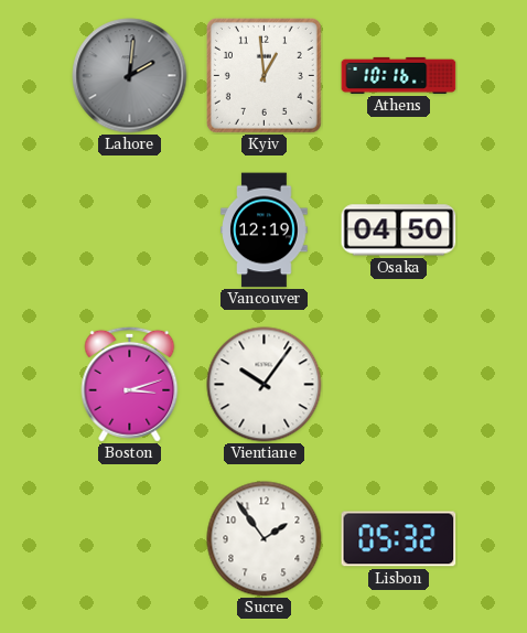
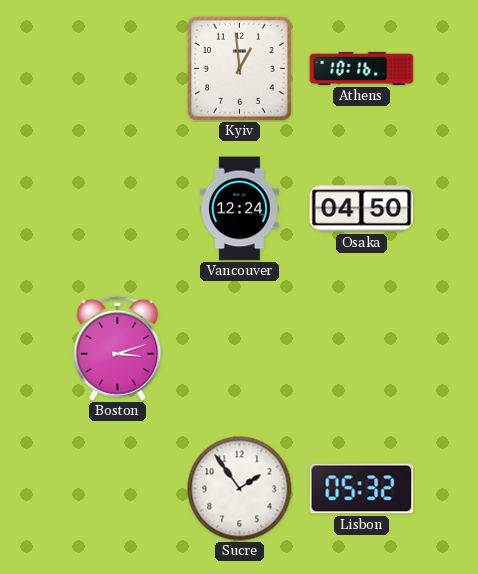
Lahore: 2:01 -> none
Vancouver: 12:19 -> 12:24
Vientiane: 10:06 -> none
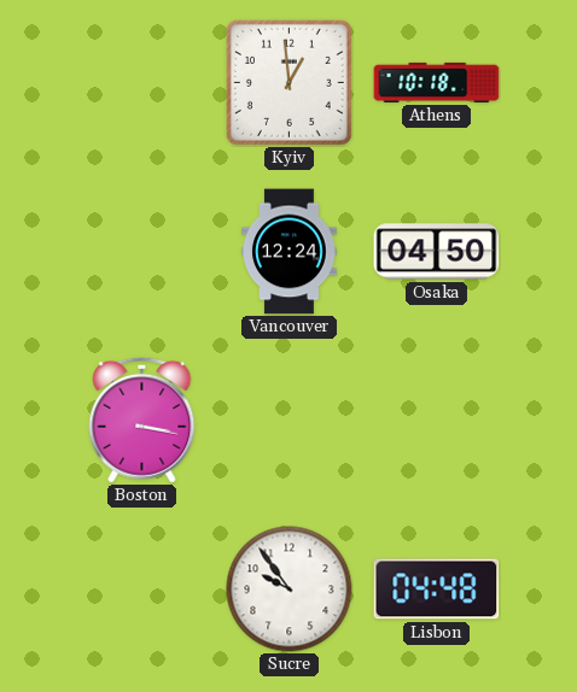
Athens: 10:16 -> 10:18
Boston: 3:12 -> 3:17
Sucre: 1:54 -> 9:54
Lisbon: 05:32 -> 04:48
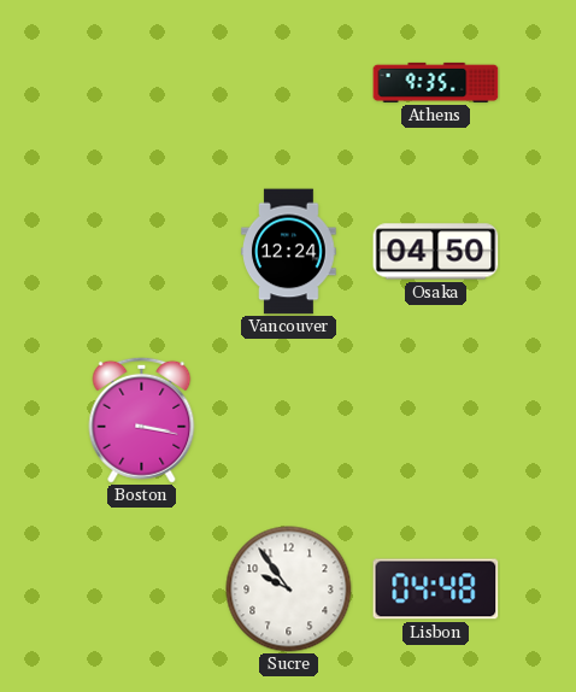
Kyiv: 12:59 -> none
Athens: 10:18 -> 9:35
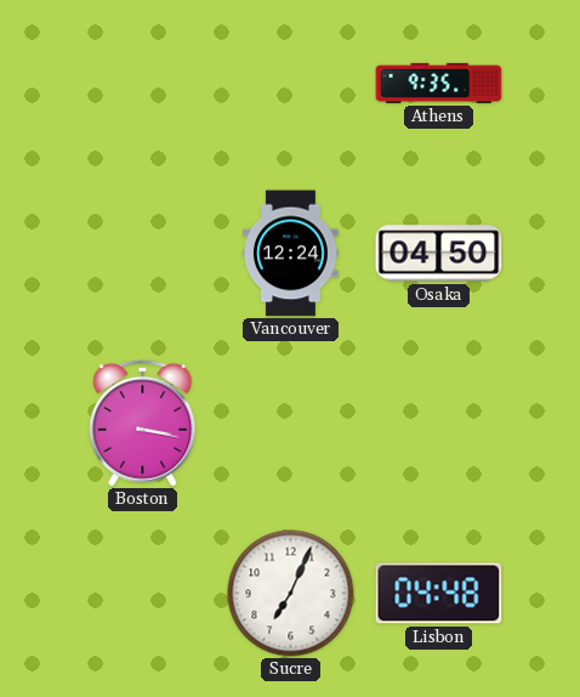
Sucre: 9:54 -> 7:04
